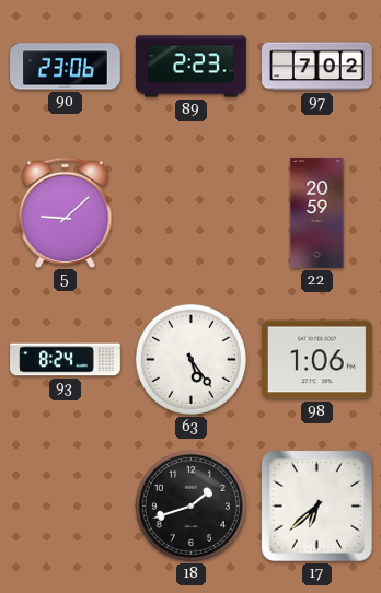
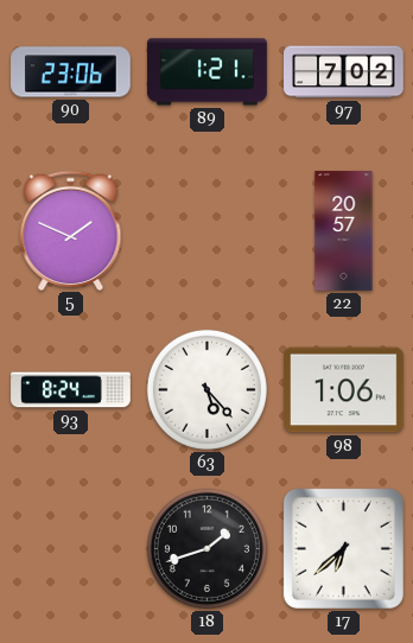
89: 2:23 -> 1:21
5: 9:08 -> 1:49
22: 20:59 -> 20:57
63: 5:24 -> 5:23
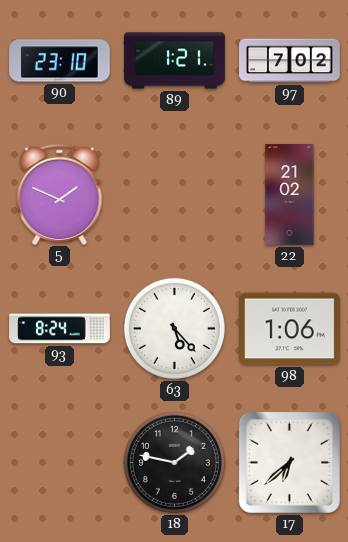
90: 23:06 -> 23:10
22: 20:57 -> 21:02
18: 1:42 -> 1:47
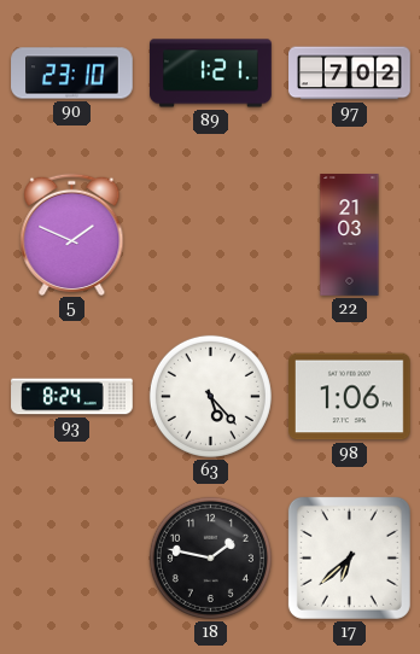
22: 21:02 -> 21:03
